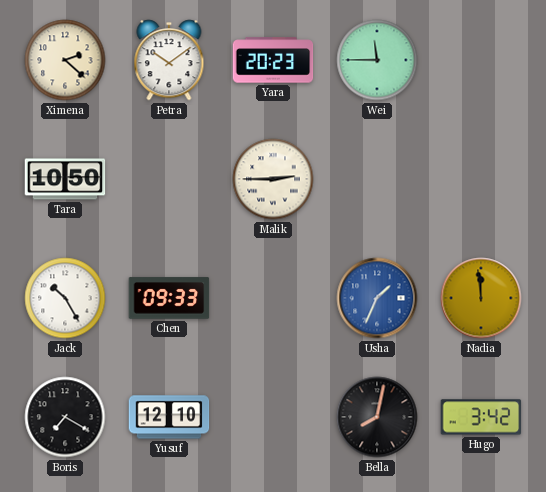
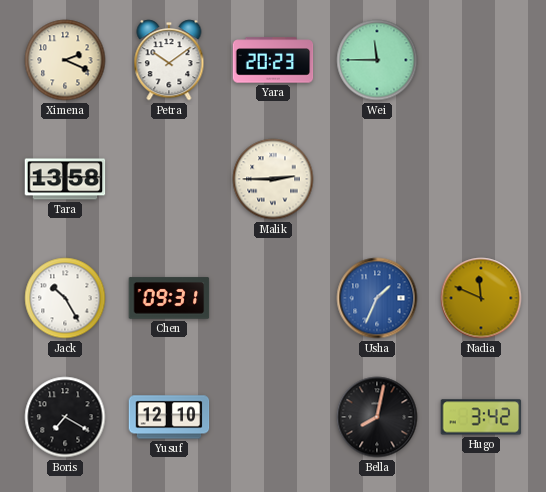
Ximena: 2:22 -> 2:19
Tara: 10:50 -> 13:58
Chen: 09:33 -> 09:31
Nadia: 11:59 -> 11:49
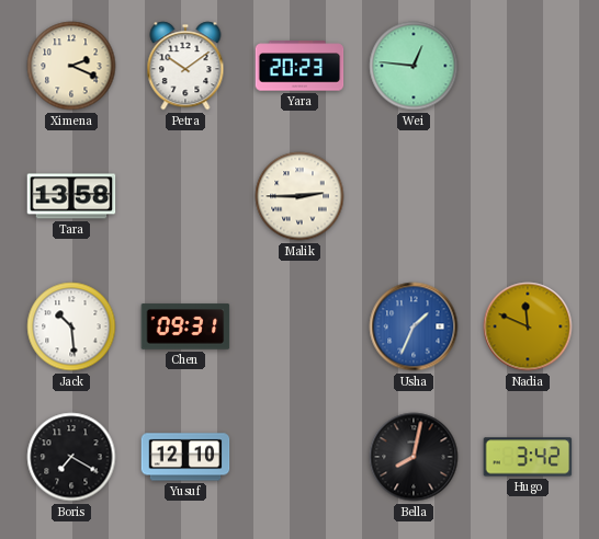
Wei: 11:45 -> 12:46
Jack: 10:25 -> 10:29
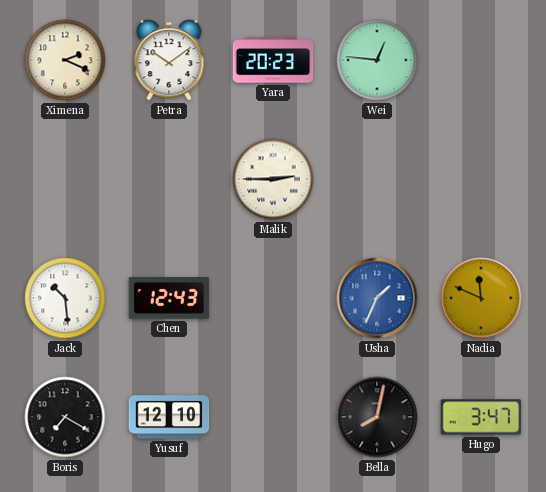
Tara: 13:58 -> none
Chen: 09:31 -> 12:43
Hugo: 3:42 -> 3:47
